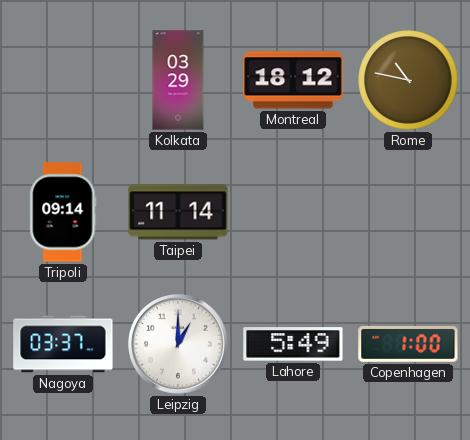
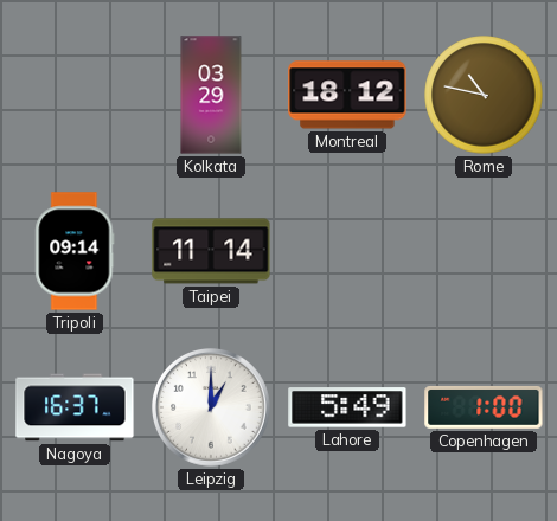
Nagoya: 03:37 -> 16:37
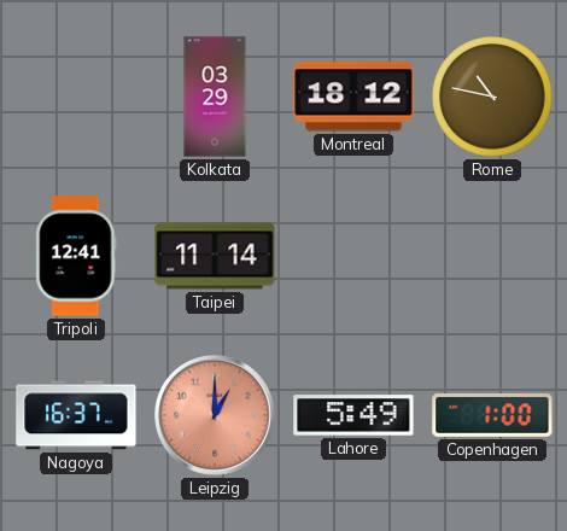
Tripoli: 09:14 -> 12:41
Leipzig dial: white -> salmon
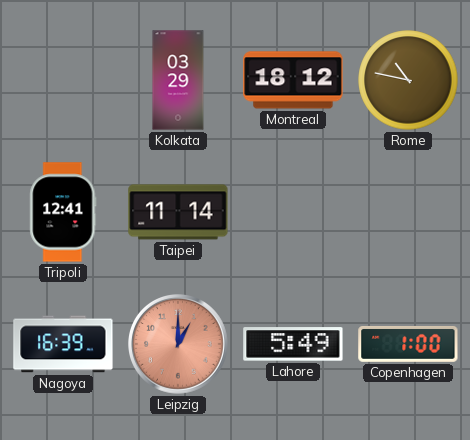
Nagoya: 16:37 -> 16:39
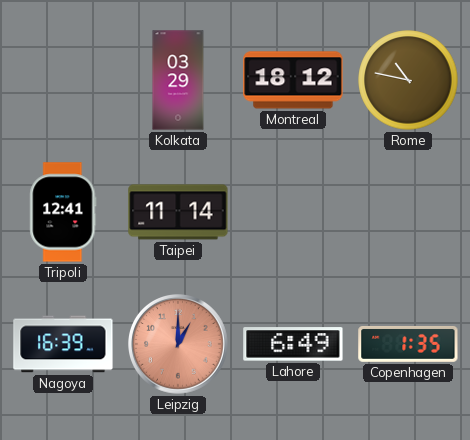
Lahore: 5:49 -> 6:49
Copenhagen: 1:00 -> 1:35
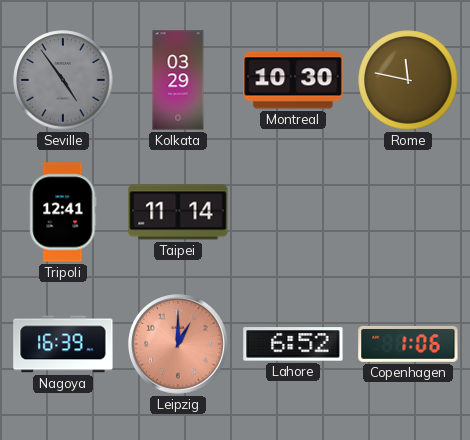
Seville: none -> 4:54
Montreal: 18:12 -> 10:30
Rome: 10:47 -> 11:47
Lahore: 6:49 -> 6:52
Copenhagen: 1:35 -> 1:06
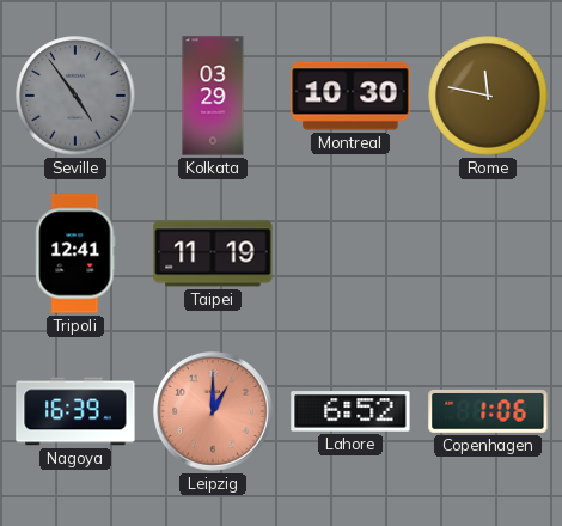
Taipei: 11:14 -> 11:19
